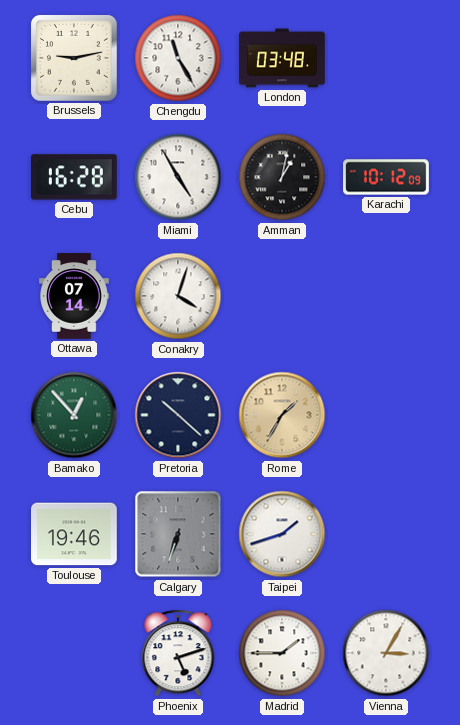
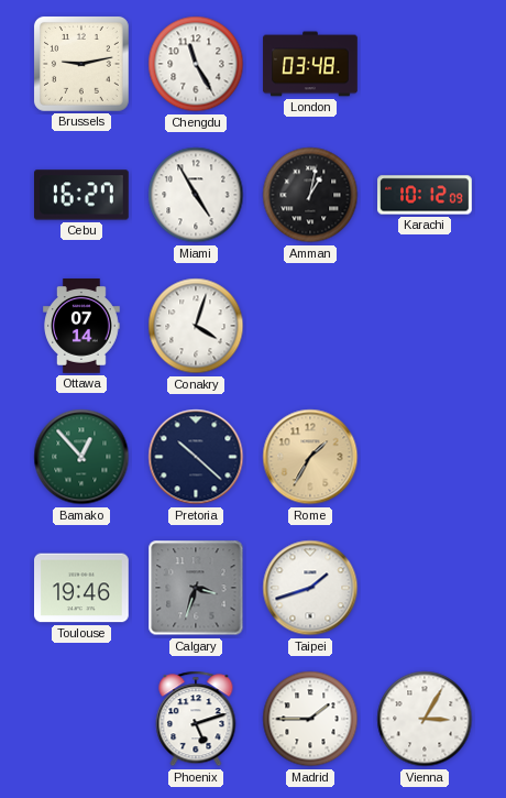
Cebu: 16:28 -> 16:27
Calgary: 6:33 -> 3:33
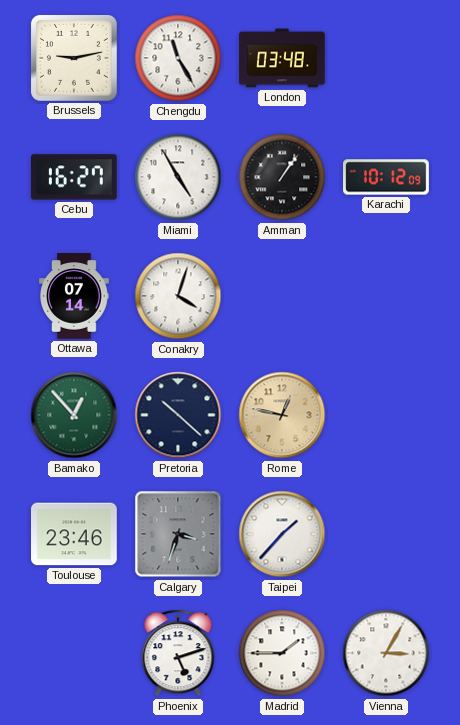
Amman: 1:02 -> 1:06
Rome: 1:35 -> 12:47
Toulouse: 19:46 -> 23:46
Taipei: 1:42 -> 1:37
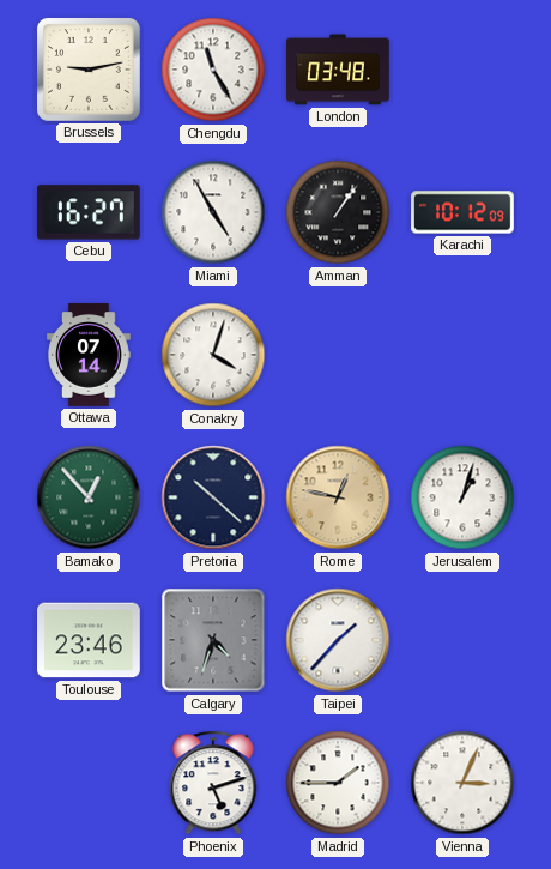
Jerusalem: none -> 1:03
Calgary: 3:33 -> 4:33
Vienna: 3:05 -> 3:04
